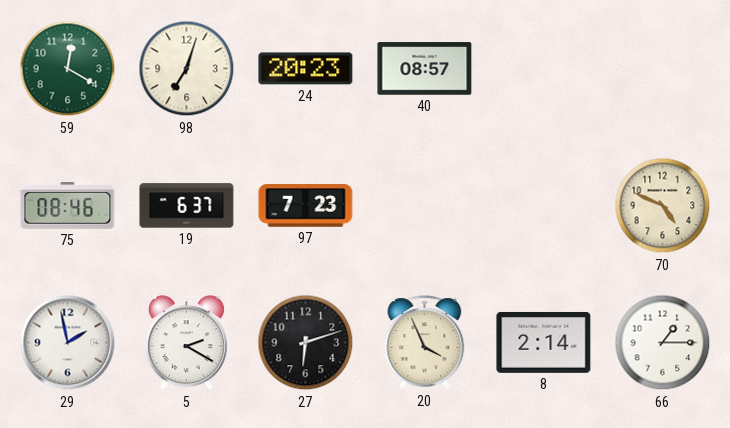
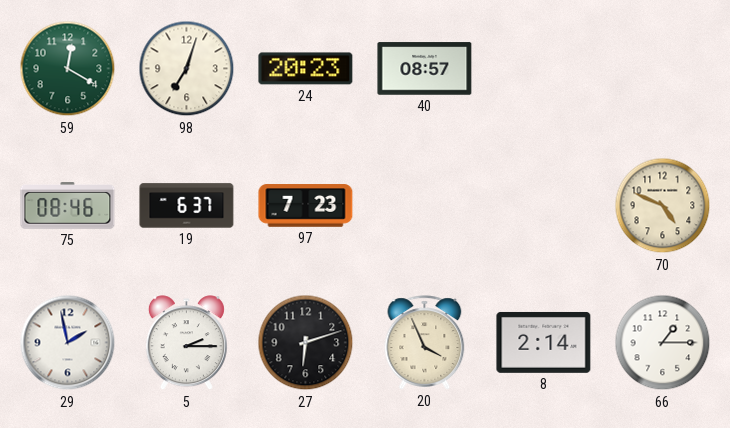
5: 2:20 -> 2:15
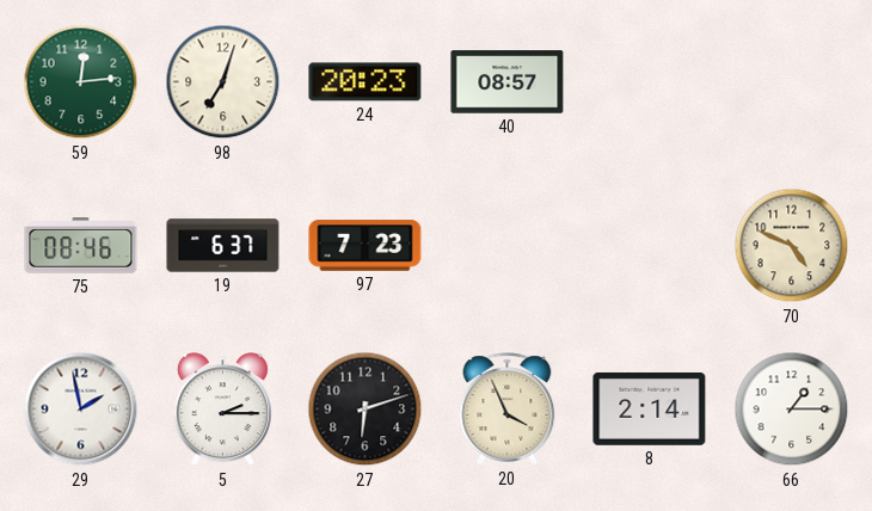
59: 12:20 -> 12:14
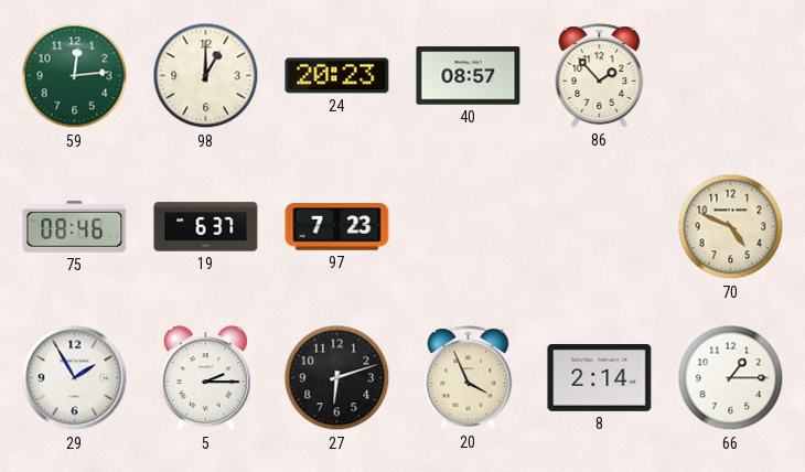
98: 7:03 -> 1:00
86: none -> 1:53
29: 1:58 -> 1:55
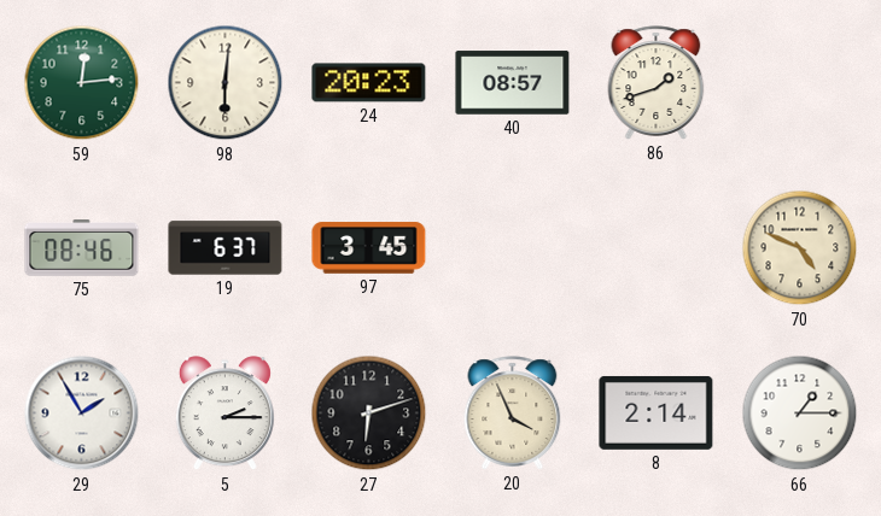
98: 1:00 -> 6:01
86: 1:53 -> 1:42
97: 7:23 -> 3:45
